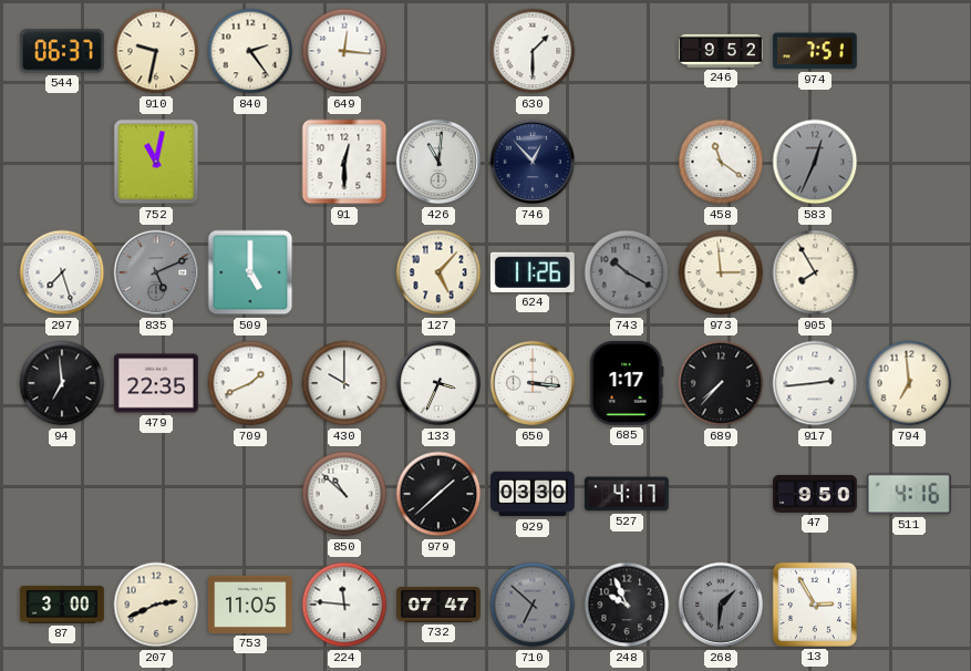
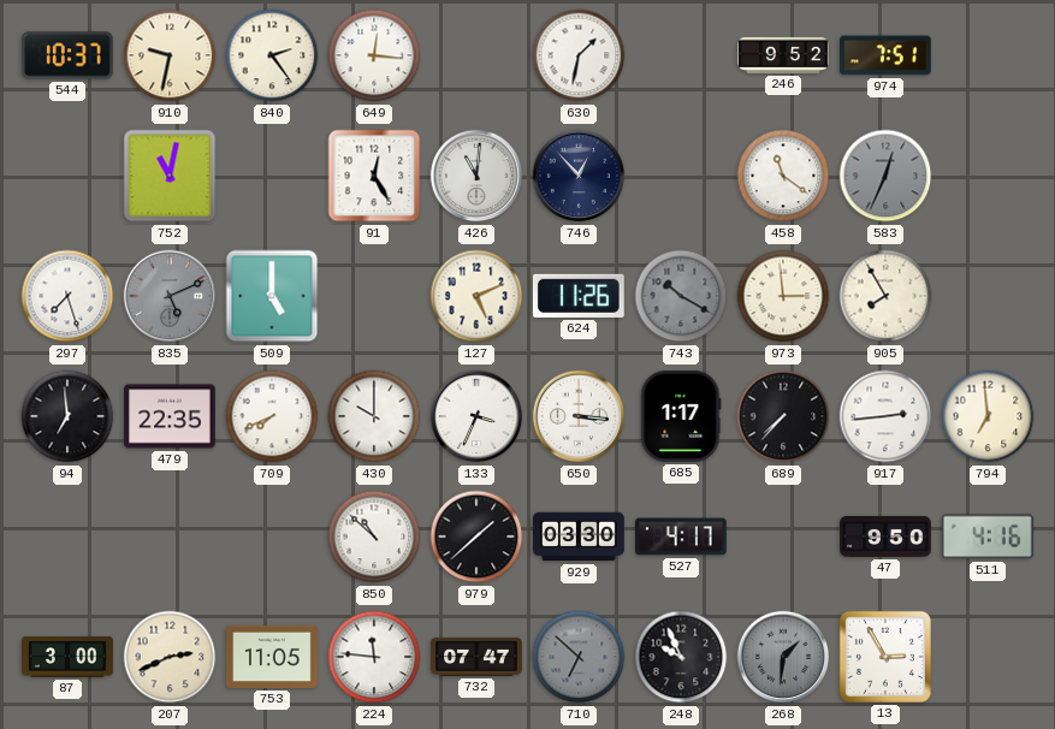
544: 06:37 -> 10:37
630: 1:30 -> 1:32
91: 12:30 -> 12:25
127: 5:07 -> 5:11
709: 1:41 -> 7:41
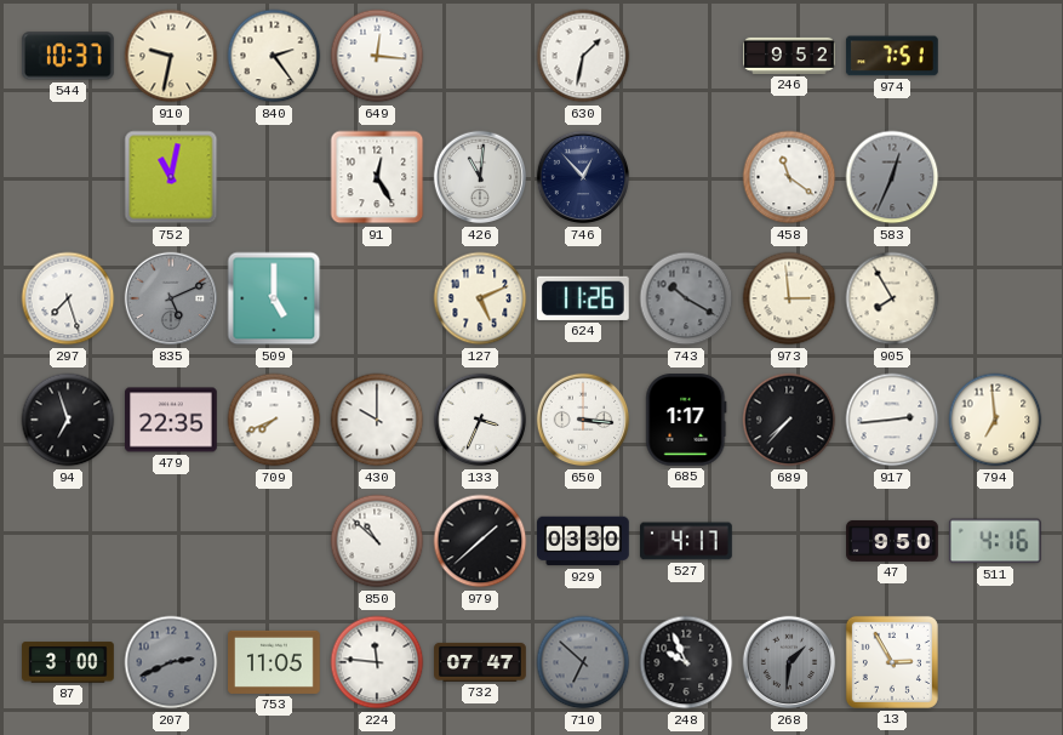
94: 6:59 -> 6:57
207 dial: cream -> grey
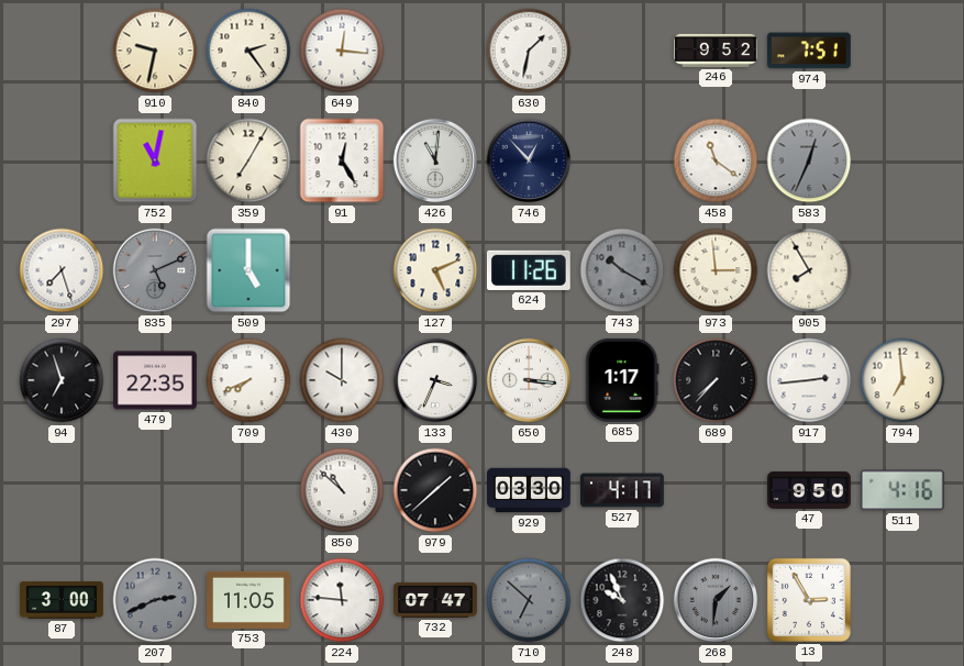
544: 10:37 -> none
359: none -> 7:05
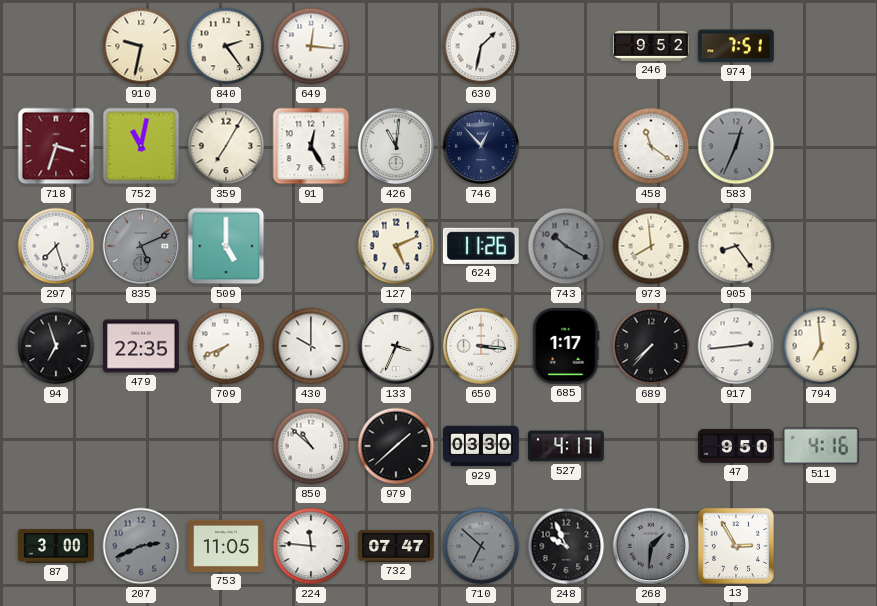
718: none -> 3:33
973: 2:59 -> 7:59
905: 7:55 -> 8:24
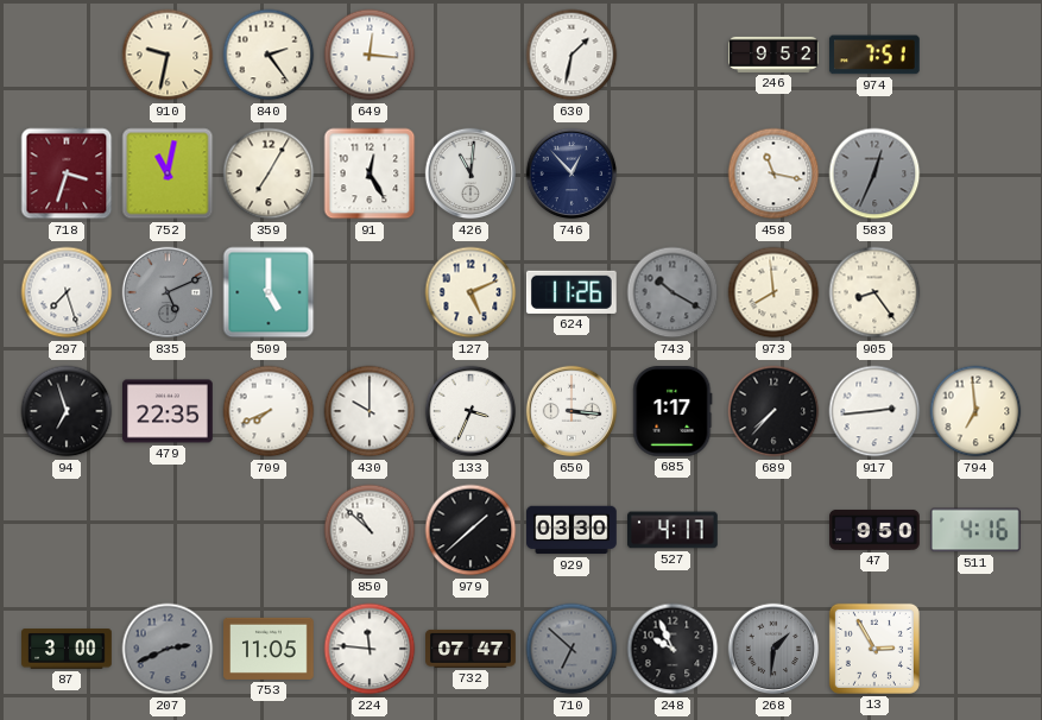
458: 11:21 -> 11:17
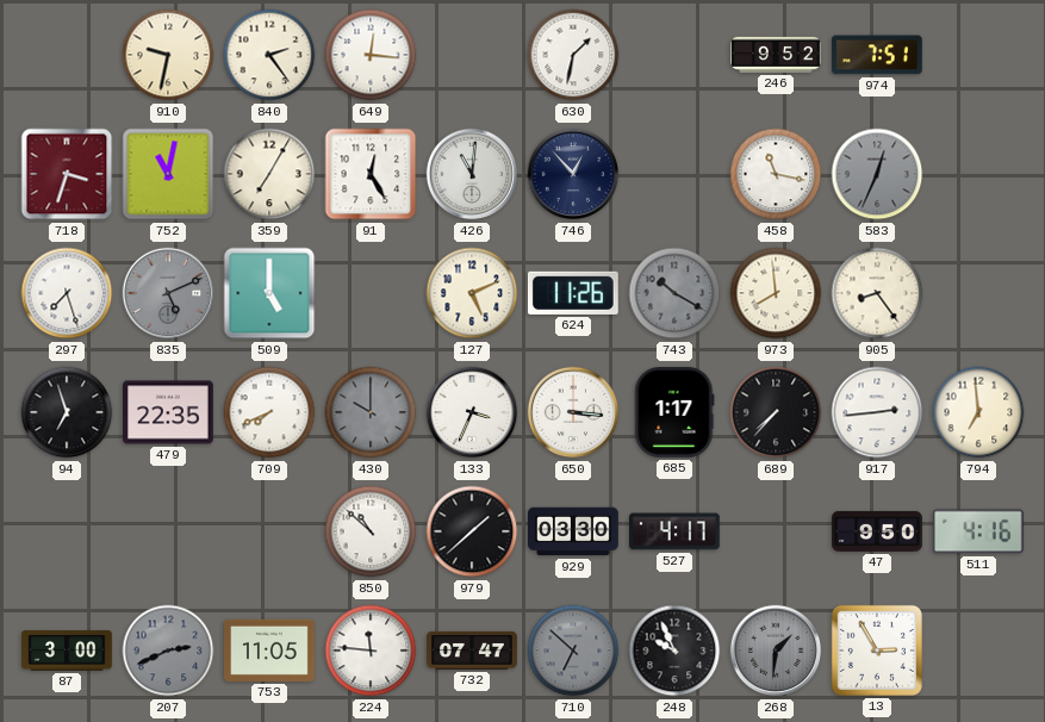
430 dial: white -> grey
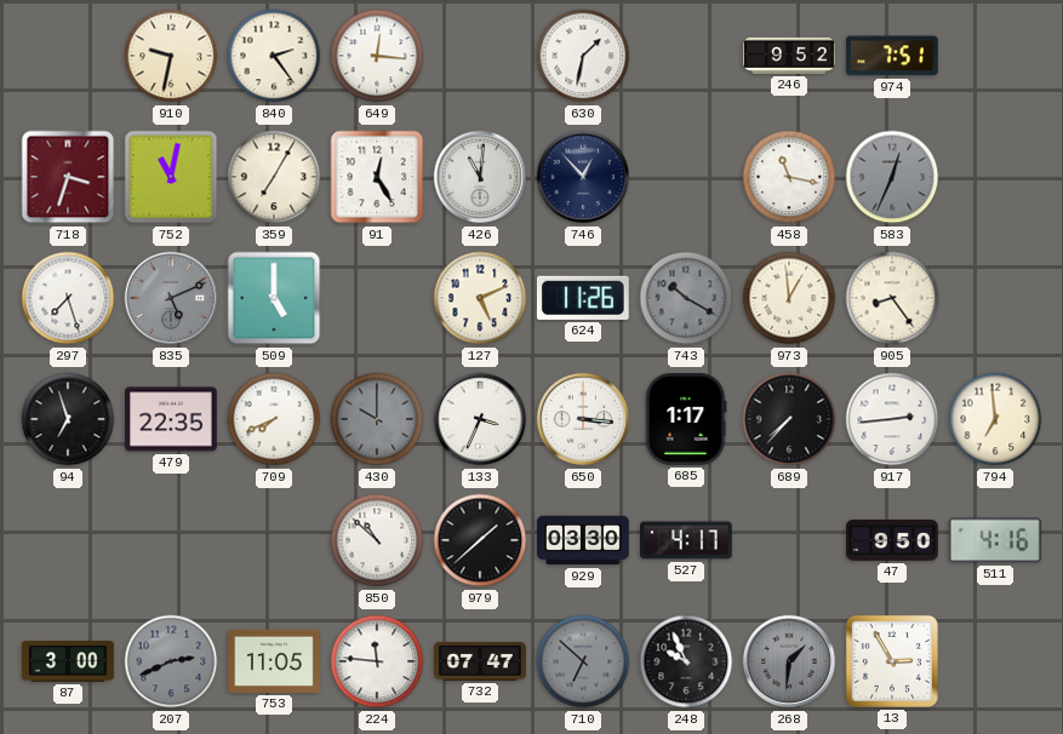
973: 7:59 -> 12:59
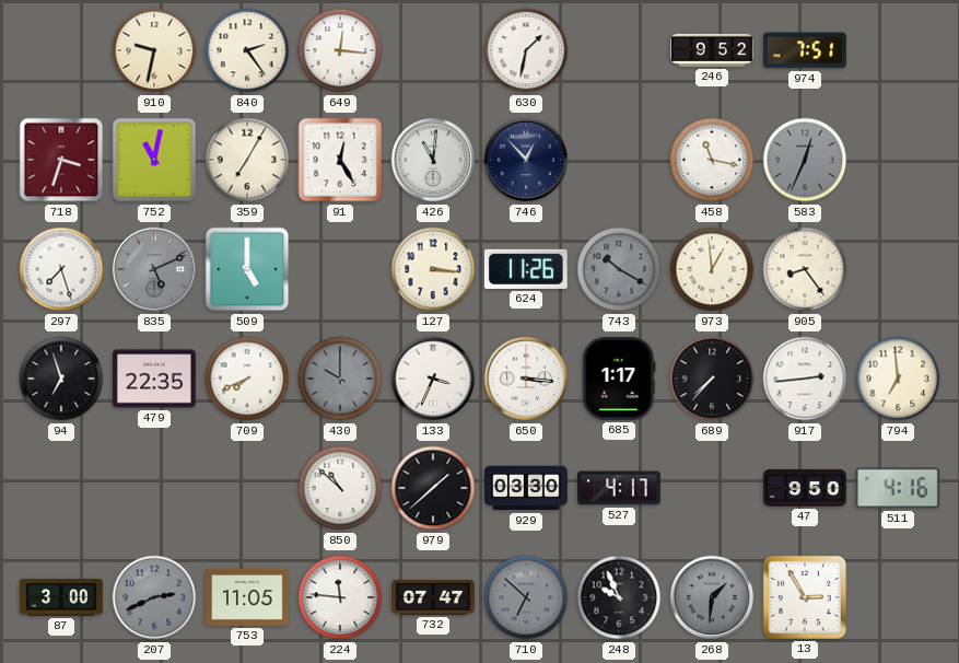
127: 5:11 -> 3:16
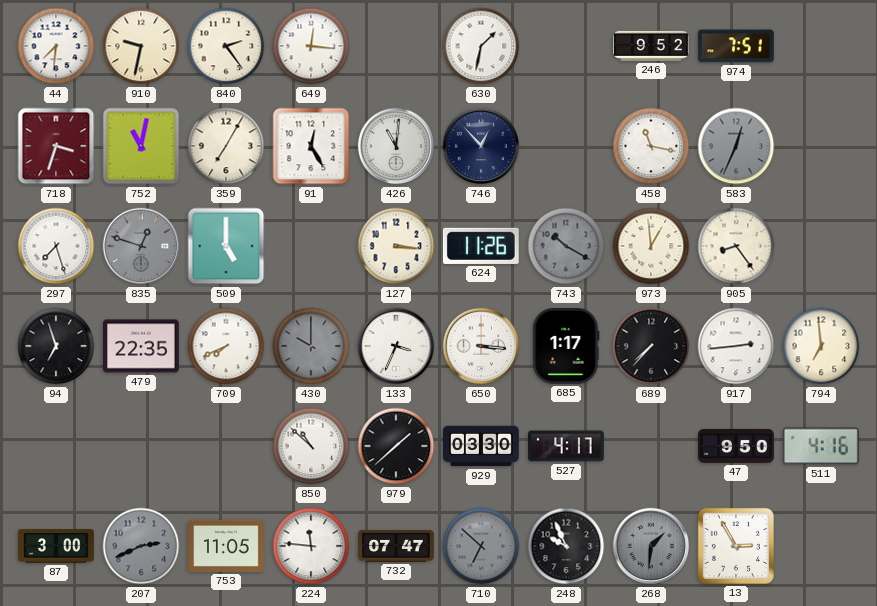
44: none -> 7:31
835: 5:11 -> 12:48
